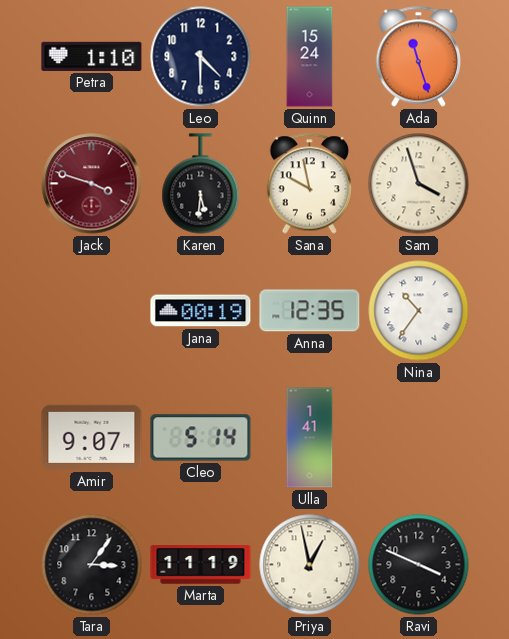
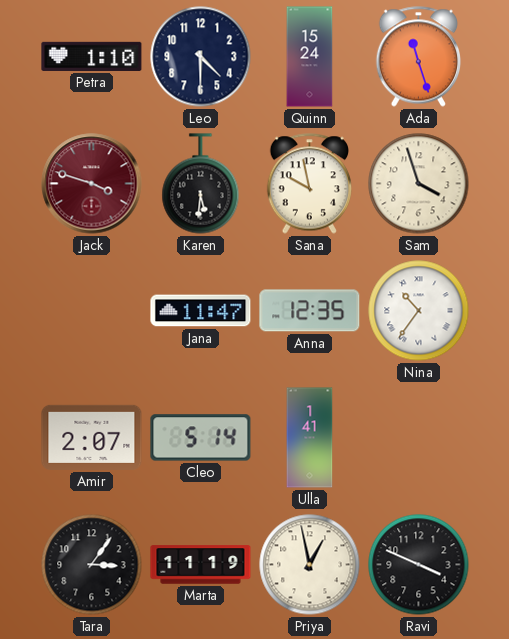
Jana: 00:19 -> 11:47
Amir: 9:07 -> 2:07
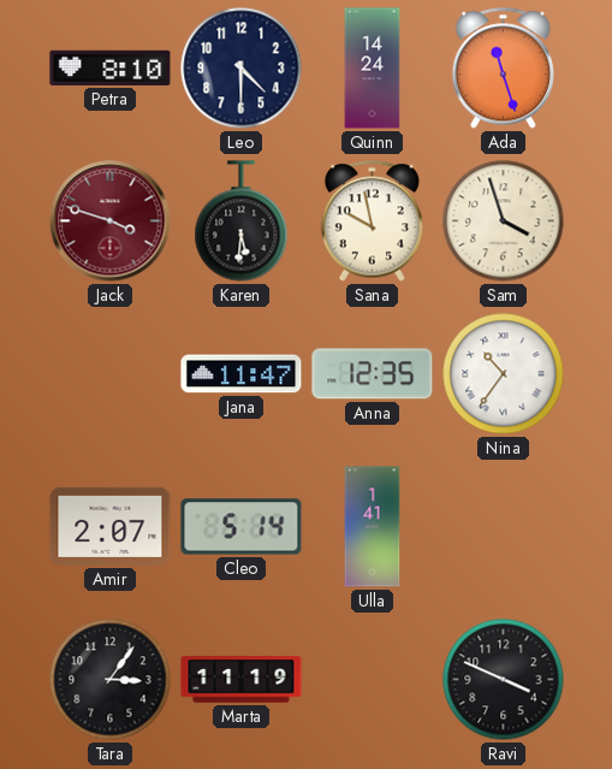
Petra: 1:10 -> 8:10
Quinn: 15:24 -> 14:24
Priya: 12:58 -> none
